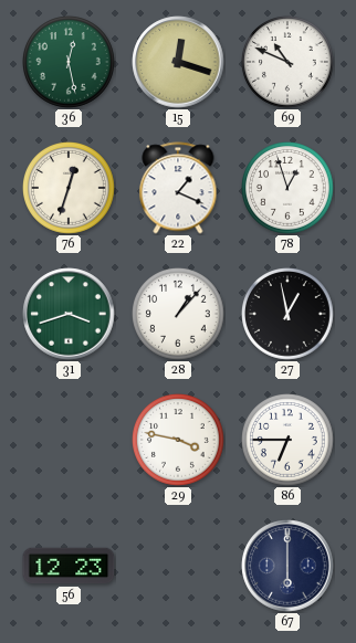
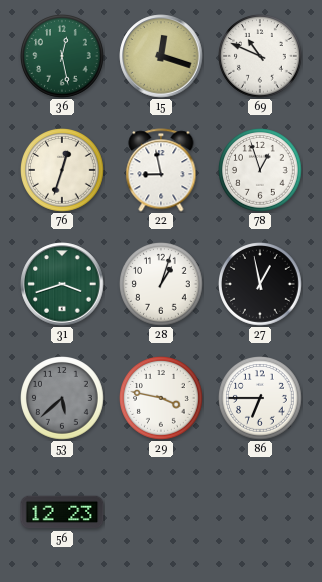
22: 1:19 -> 8:58
28: 1:07 -> 1:03
53: none -> 5:38
67: 6:00 -> none
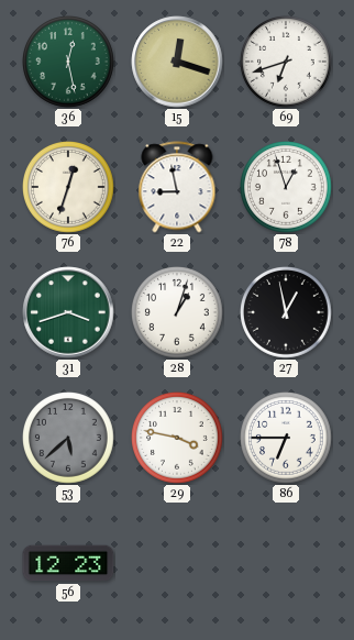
69: 10:49 -> 6:42
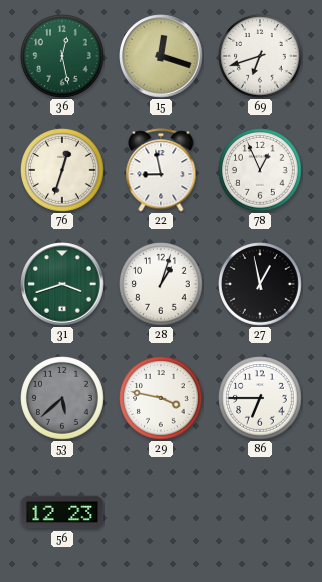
78: 12:57 -> 12:56
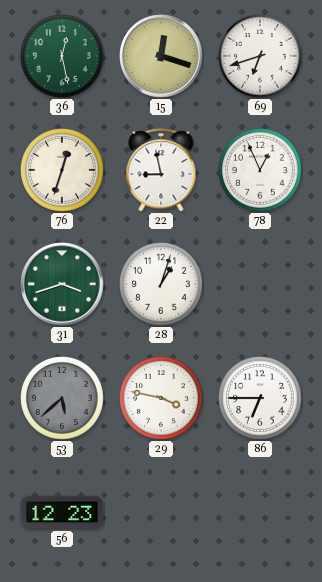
27: 12:58 -> none
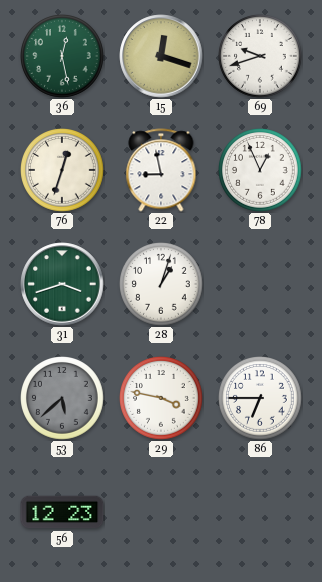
69: 6:42 -> 9:42
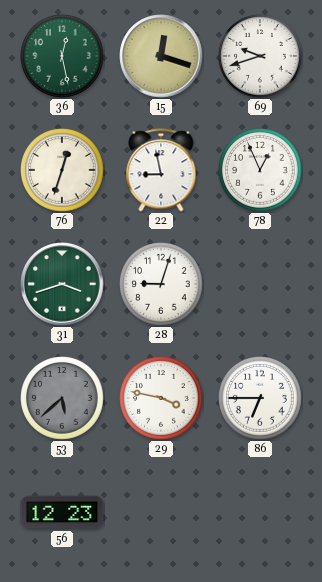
28: 1:03 -> 9:03
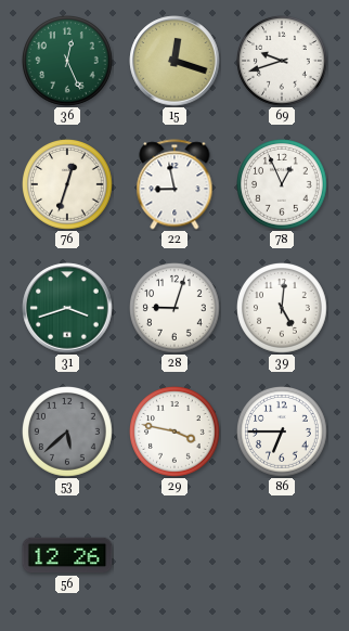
36: 12:28 -> 12:26
39: none -> 5:01
56: 12:23 -> 12:26
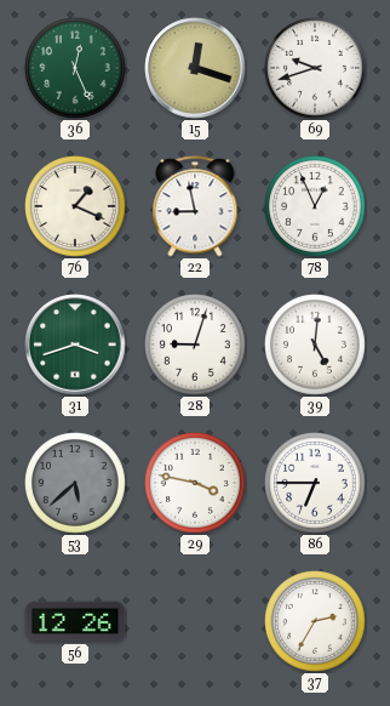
76: 12:33 -> 1:19
37: none -> 2:35
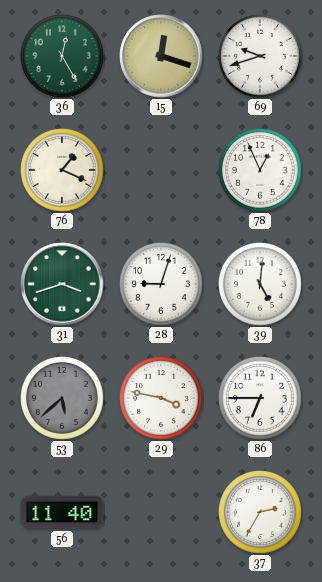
36: 12:26 -> 12:25
22: 8:58 -> none
56: 12:26 -> 11:40
